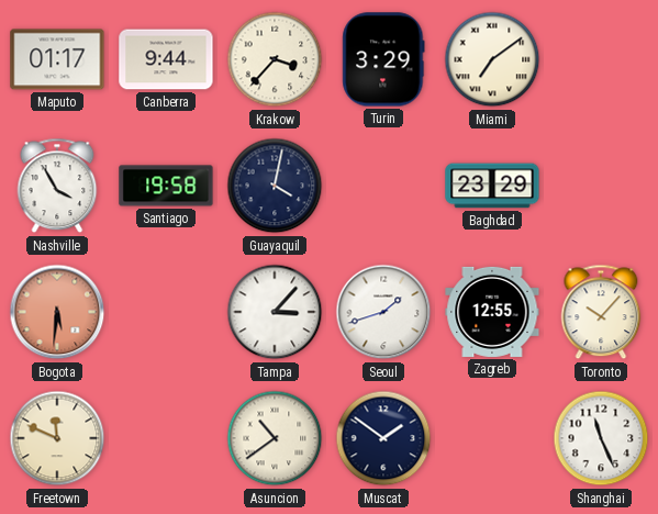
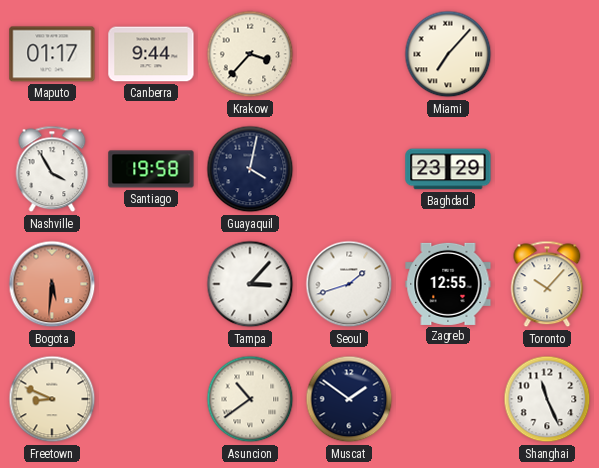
Turin: 3:29 -> none
Miami: 7:09 -> 7:07
Freetown: 11:49 -> 8:49
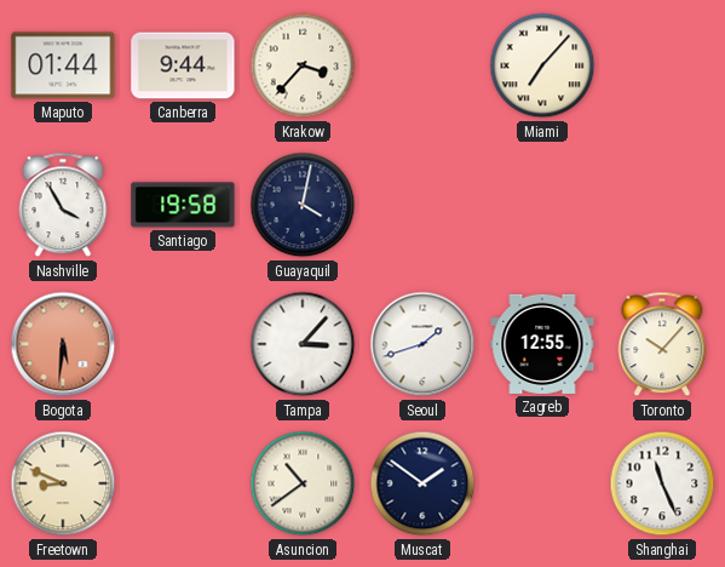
Maputo: 01:17 -> 01:44
Baghdad: 23:29 -> none
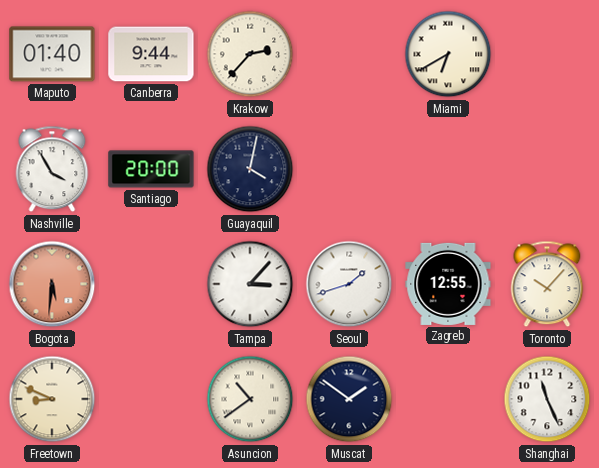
Maputo: 01:44 -> 01:40
Krakow: 3:37 -> 2:37
Miami: 7:07 -> 6:40
Santiago: 19:58 -> 20:00
